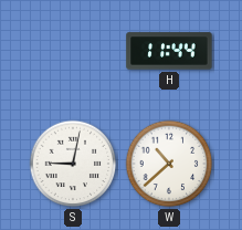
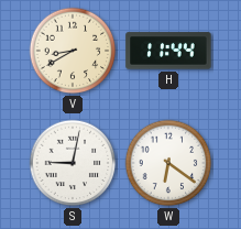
V: none -> 8:40
W: 10:38 -> 6:21
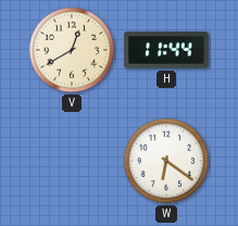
V: 8:40 -> 12:40
S: 9:02 -> none
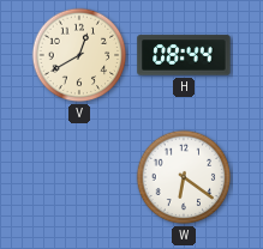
H: 11:44 -> 08:44
